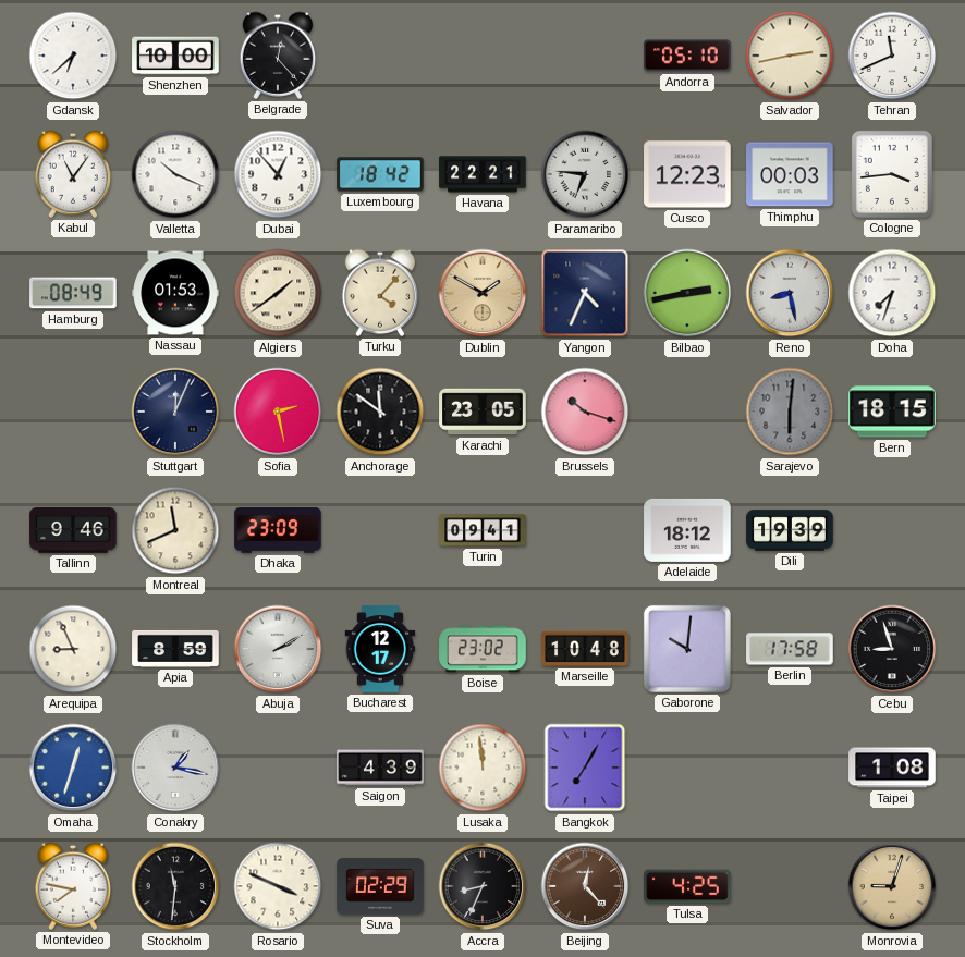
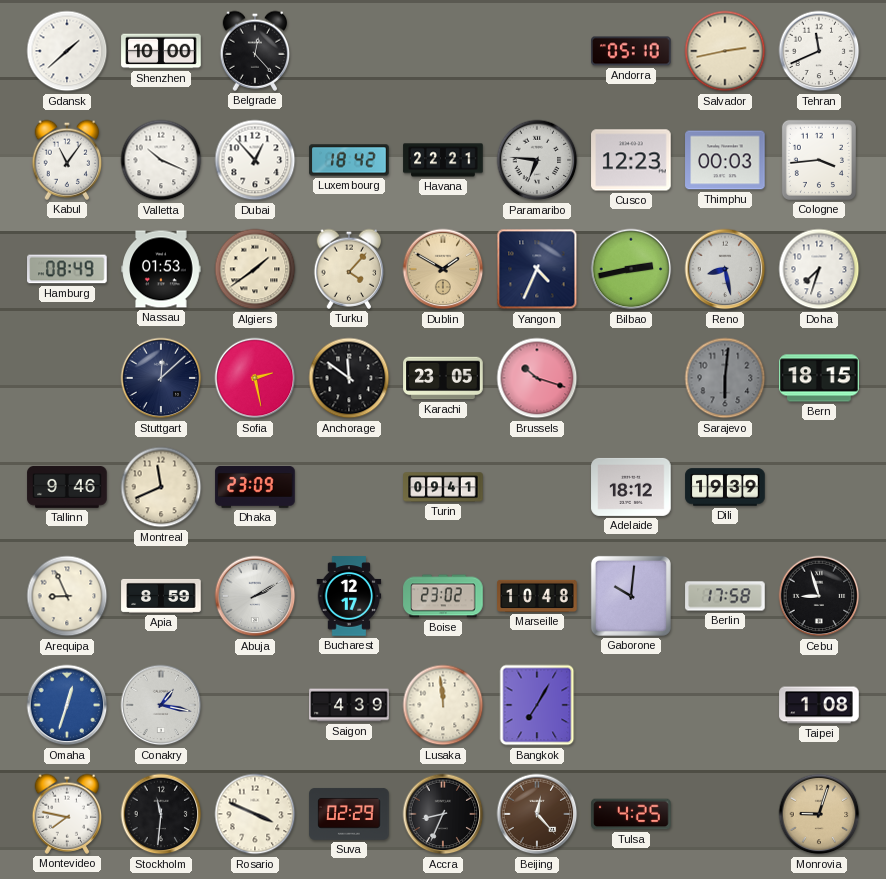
Gdansk: 6:38 -> 1:38
Stuttgart: 12:04 -> 12:08
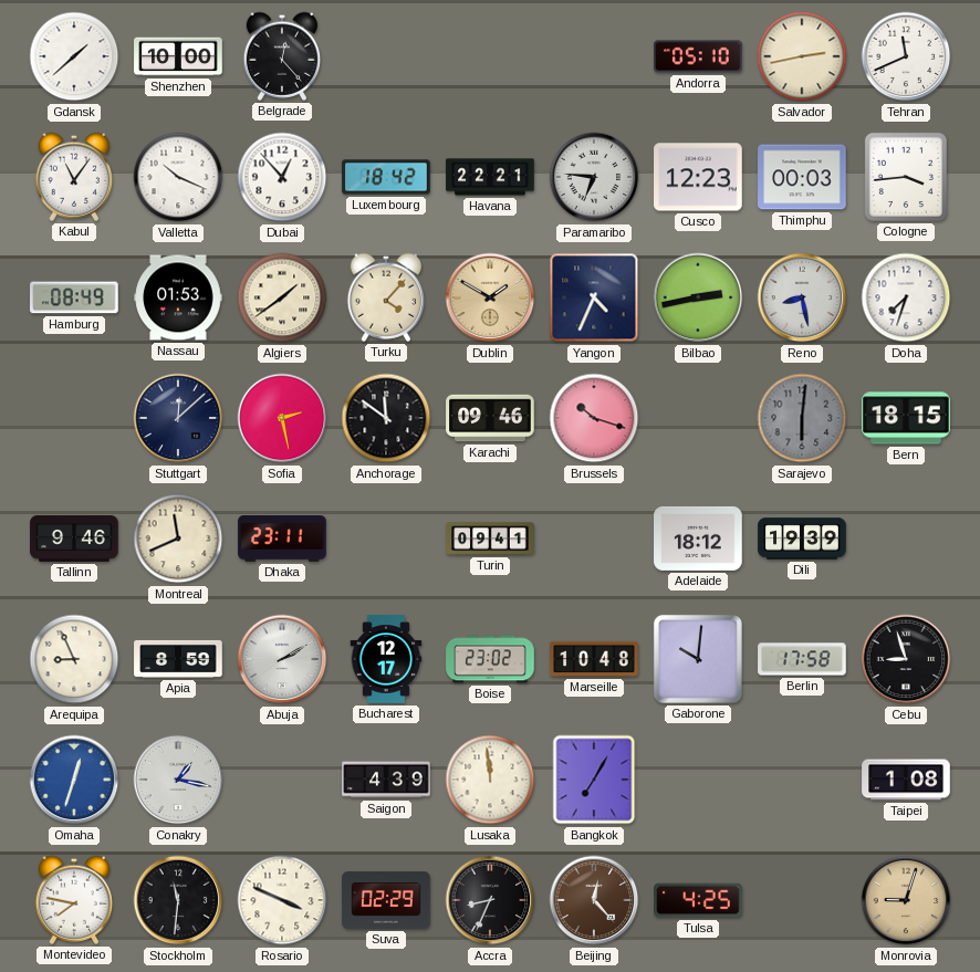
Karachi: 23:05 -> 09:46
Dhaka: 23:09 -> 23:11
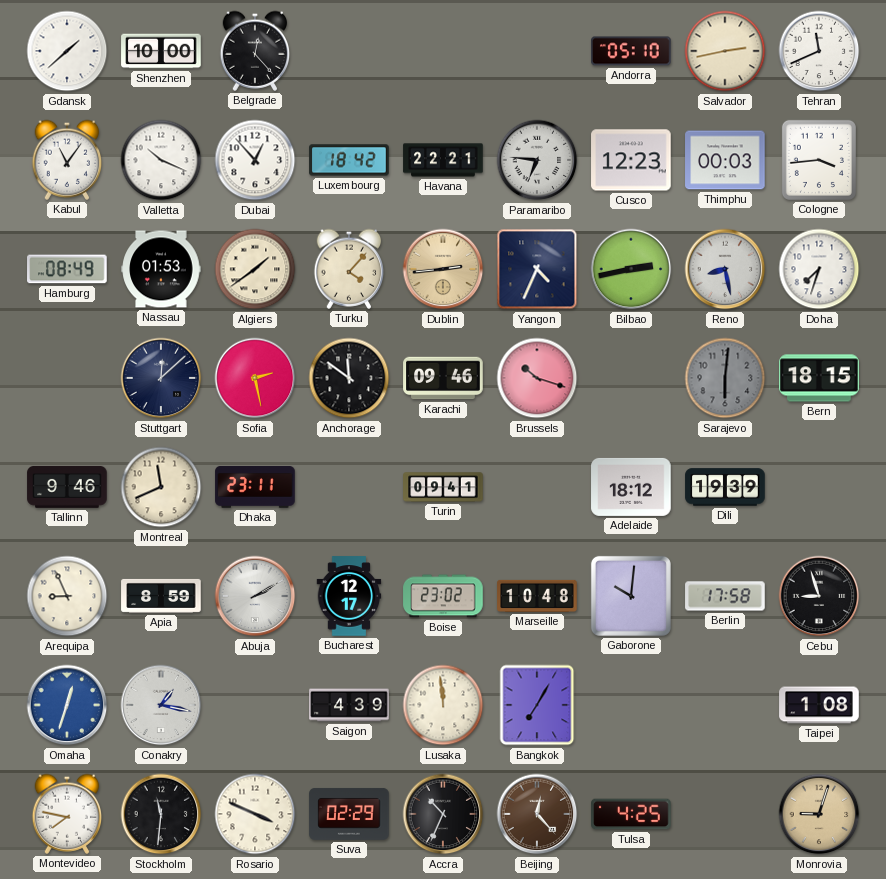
Dublin: 1:50 -> 2:44
Accra: 8:34 -> 10:34
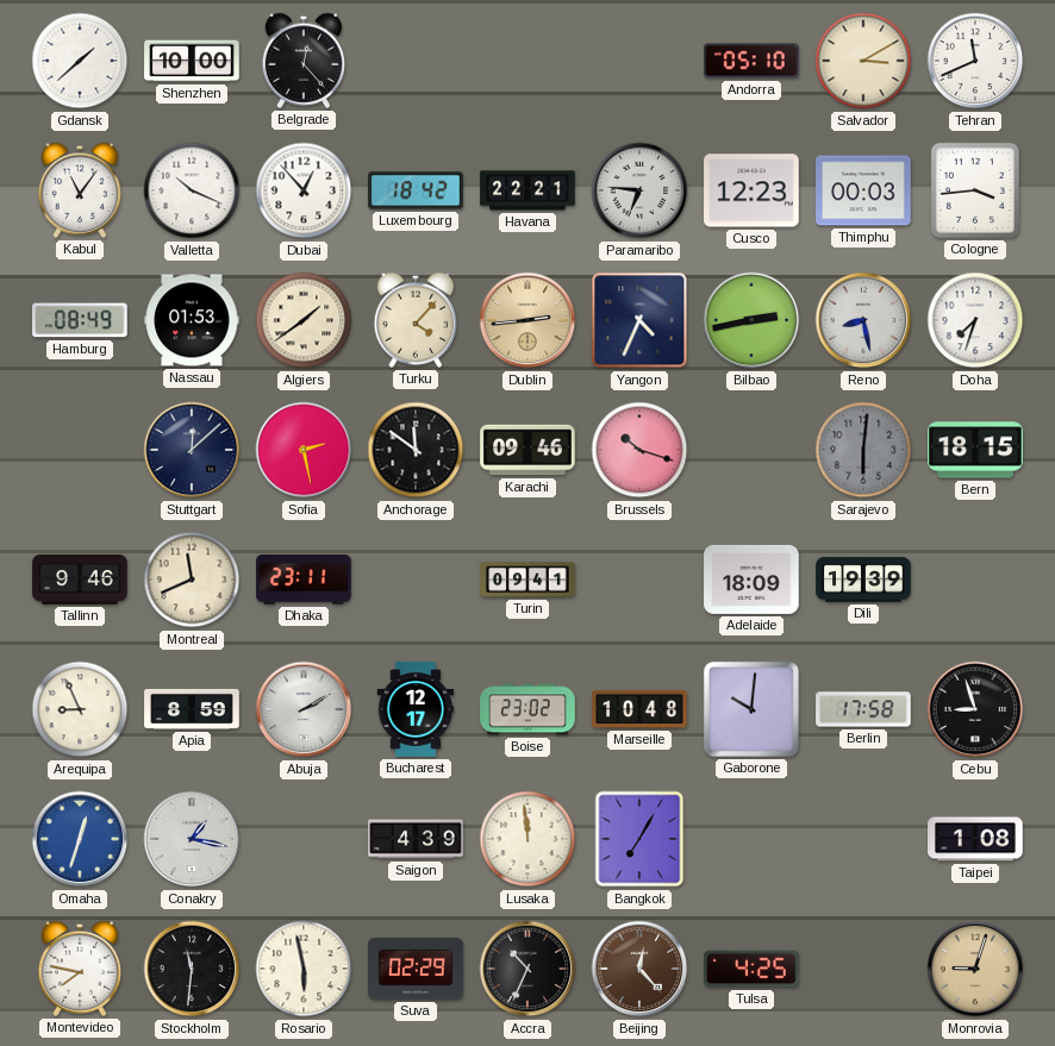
Salvador: 2:43 -> 3:10
Adelaide: 18:12 -> 18:09
Rosario: 3:49 -> 5:58
